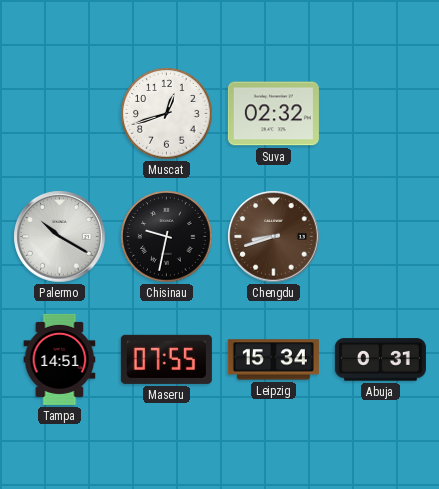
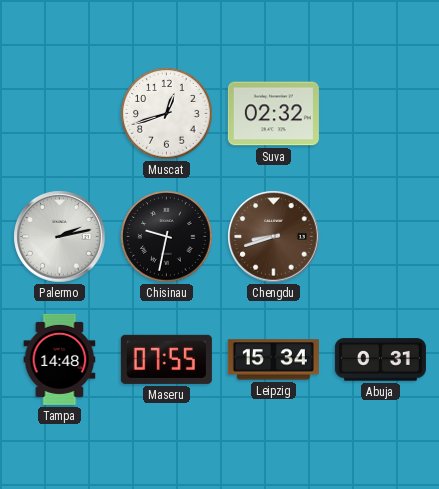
Palermo: 10:20 -> 2:13
Tampa: 14:51 -> 14:48
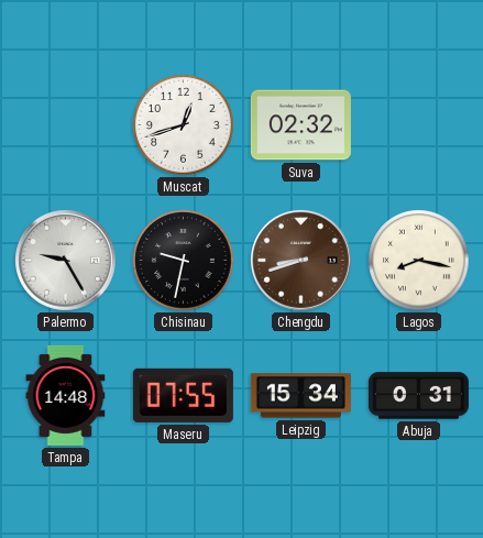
Palermo: 2:13 -> 9:25
Lagos: none -> 8:17
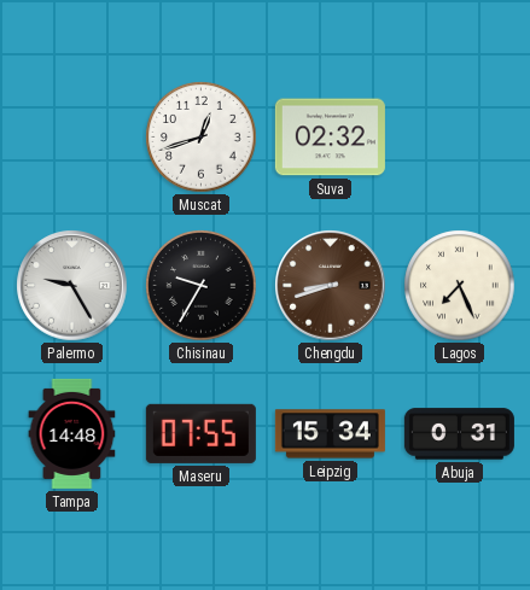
Chisinau: 9:32 -> 9:35
Lagos: 8:17 -> 7:26
